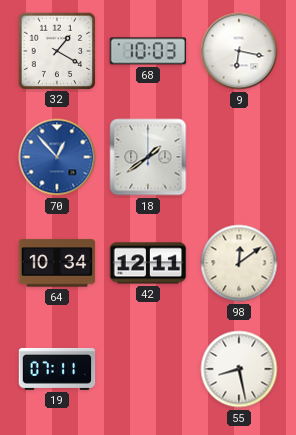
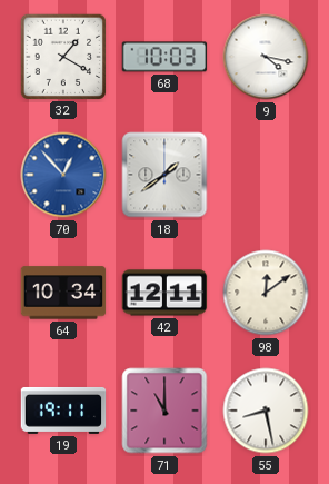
9: 6:17 -> 4:17
19: 07:11 -> 19:11
71: none -> 11:00
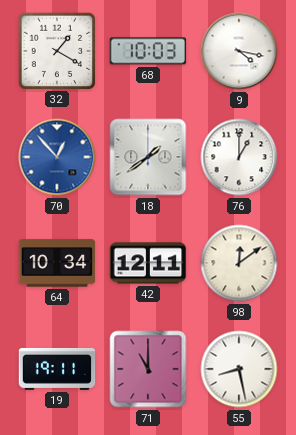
76: none -> 1:00
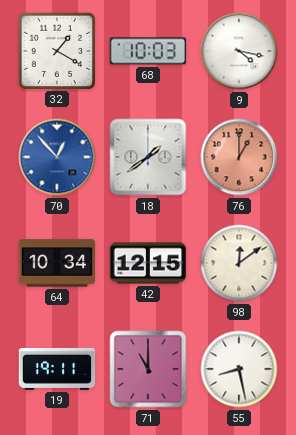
76 dial: white -> salmon
42: 12:11 -> 12:15
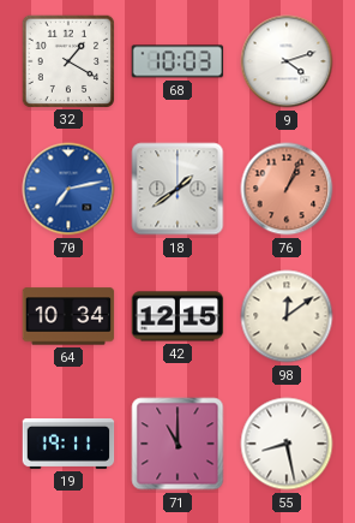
9: 4:17 -> 4:12
70: 12:53 -> 7:13
76: 1:00 -> 1:04
